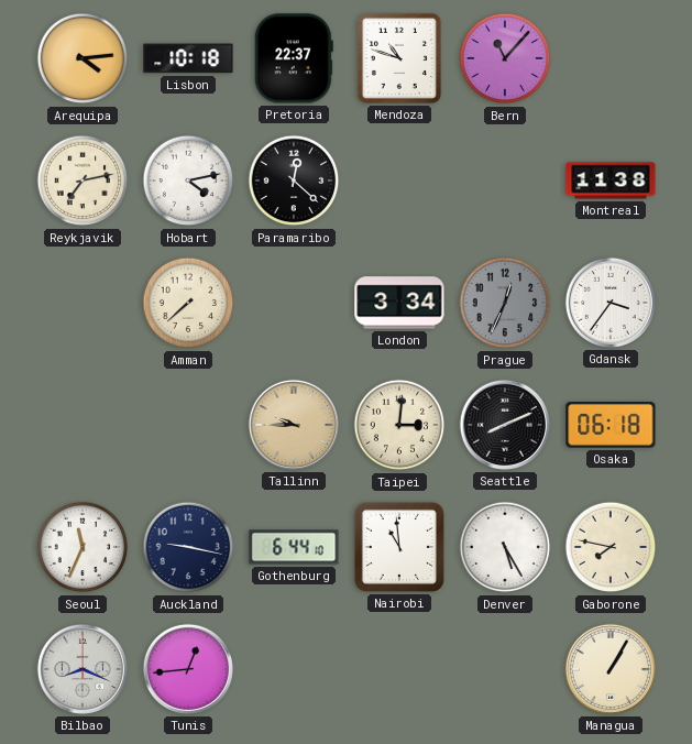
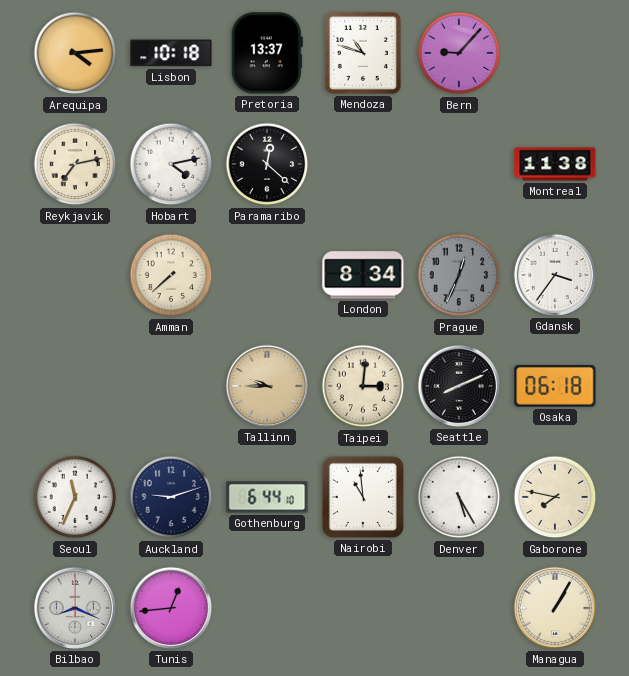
Pretoria: 22:37 -> 13:37
Bern: 11:07 -> 9:07
London: 3:34 -> 8:34
Auckland: 9:17 -> 9:12
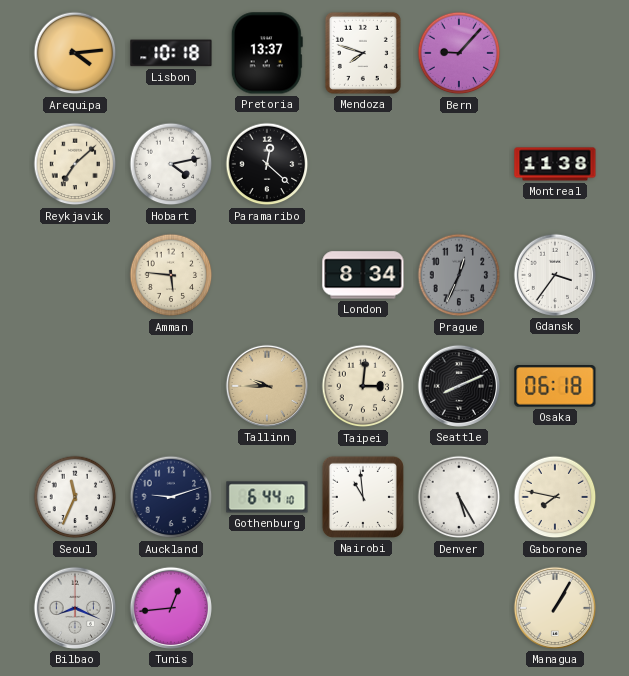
Mendoza: 10:48 -> 7:48
Reykjavik: 7:13 -> 7:08
Amman: 7:38 -> 5:46
